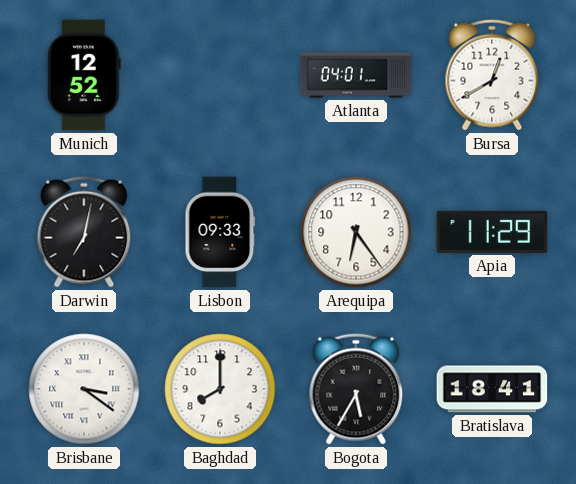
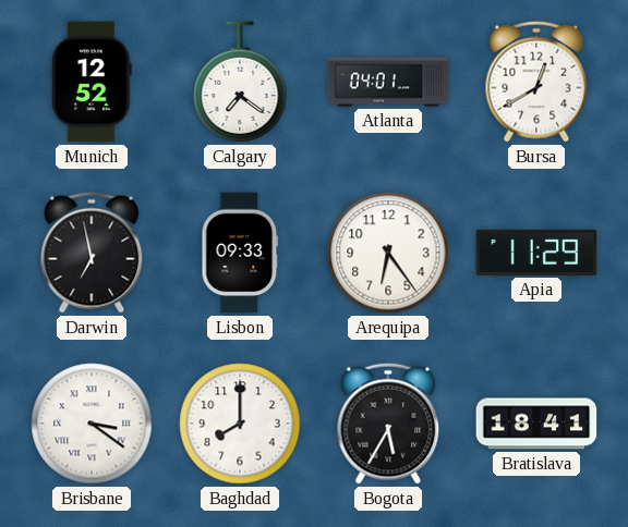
Calgary: none -> 7:21
Darwin: 7:02 -> 6:58
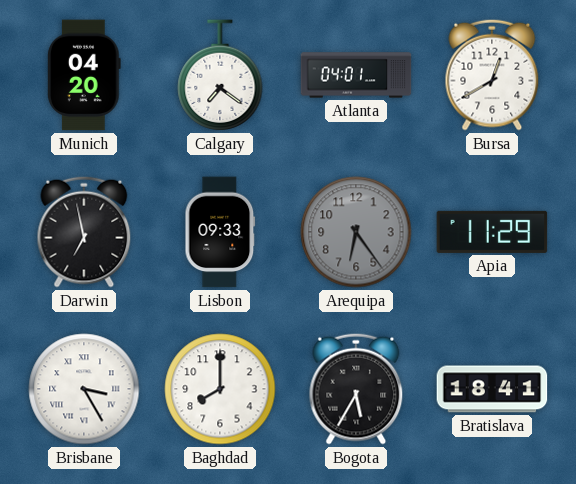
Munich: 12:52 -> 04:20
Arequipa dial: white -> grey
Brisbane: 3:21 -> 3:25
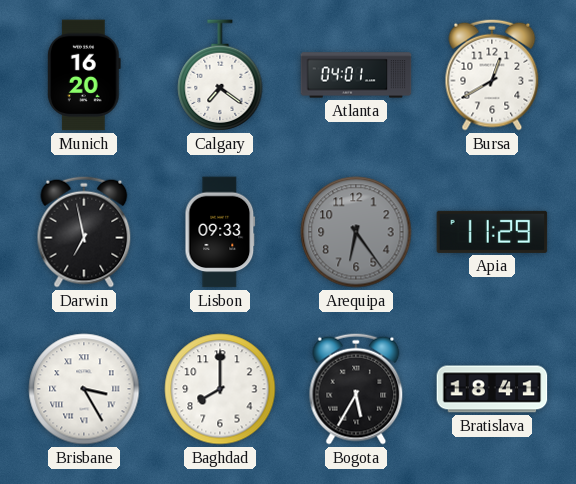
Munich: 04:20 -> 16:20
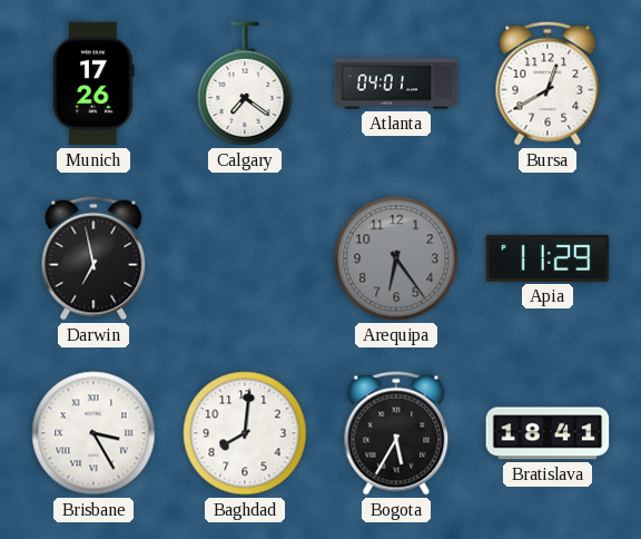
Munich: 16:20 -> 17:26
Lisbon: 09:33 -> none
Baghdad: 8:00 -> 8:01
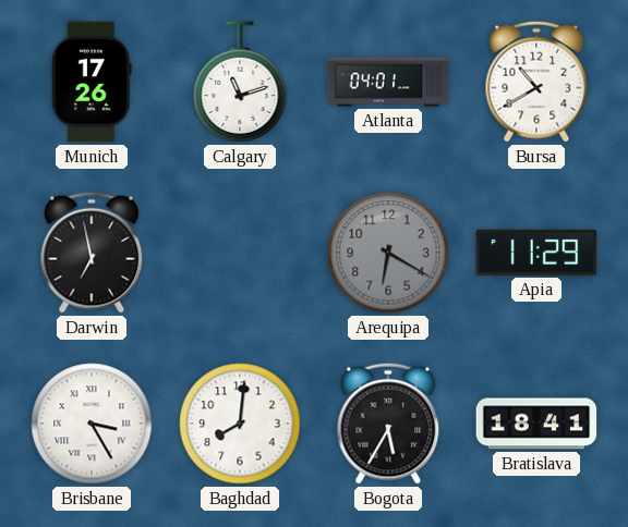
Calgary: 7:21 -> 11:12
Bursa: 12:40 -> 10:40
Arequipa: 6:24 -> 6:20
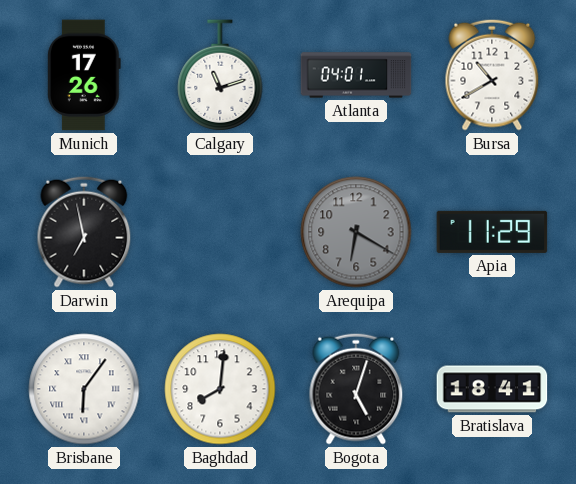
Brisbane: 3:25 -> 6:06
Bogota: 5:35 -> 5:03
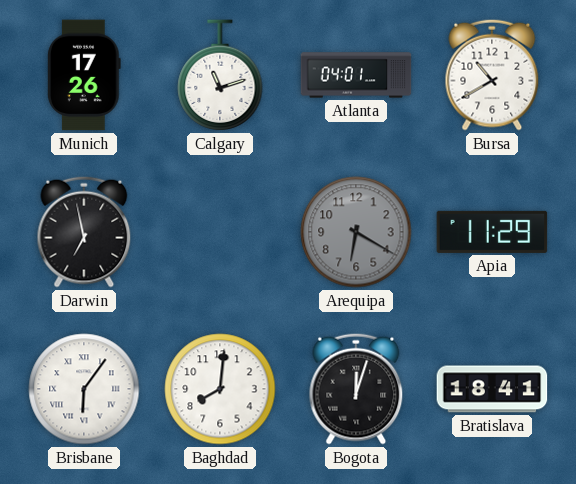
Bogota: 5:03 -> 12:03
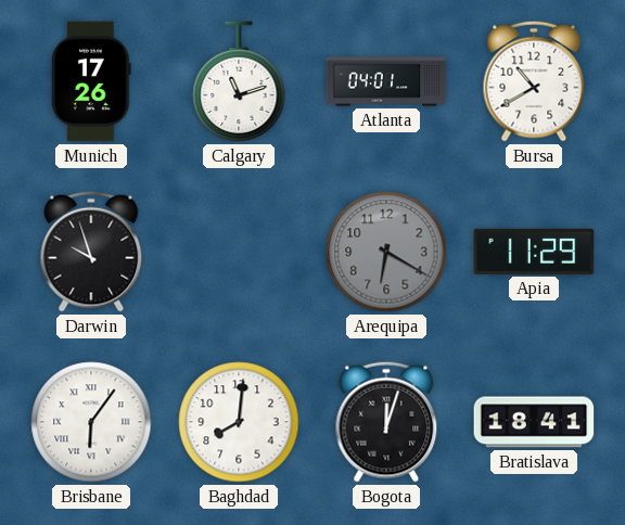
Darwin: 6:58 -> 9:57
